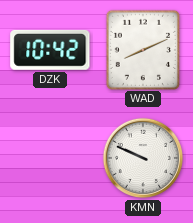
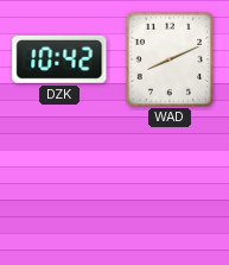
KMN: 9:49 -> none
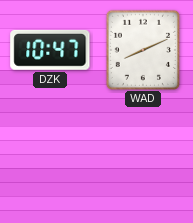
DZK: 10:42 -> 10:47
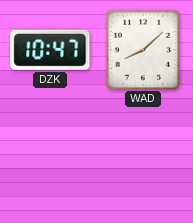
WAD: 8:11 -> 8:08
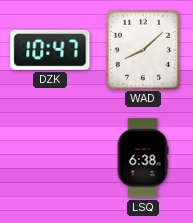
LSQ: none -> 6:38
